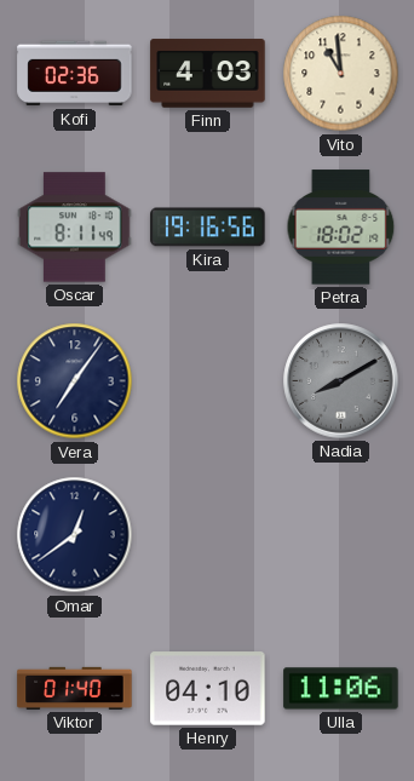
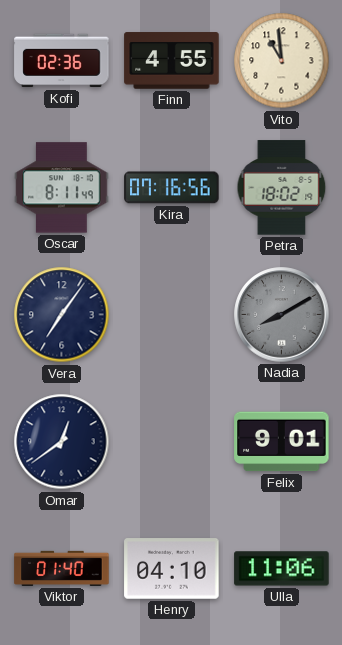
Finn: 4:03 -> 4:55
Kira: 19:16 -> 07:16
Felix: none -> 9:01
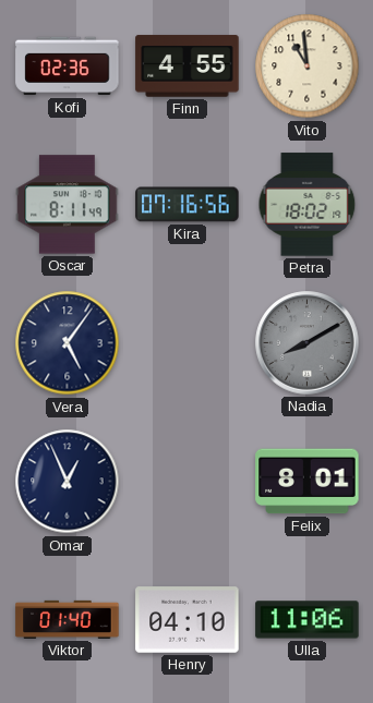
Vera: 7:06 -> 5:06
Omar: 12:39 -> 12:56
Felix: 9:01 -> 8:01
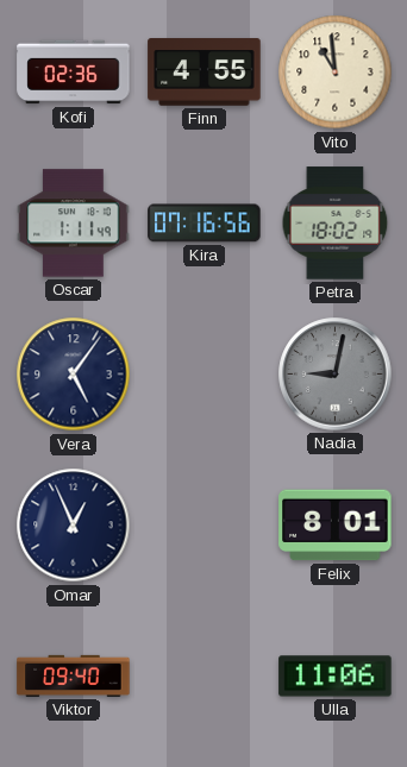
Oscar: 8:11 -> 1:11
Nadia: 8:10 -> 9:02
Viktor: 01:40 -> 09:40
Henry: 04:10 -> none
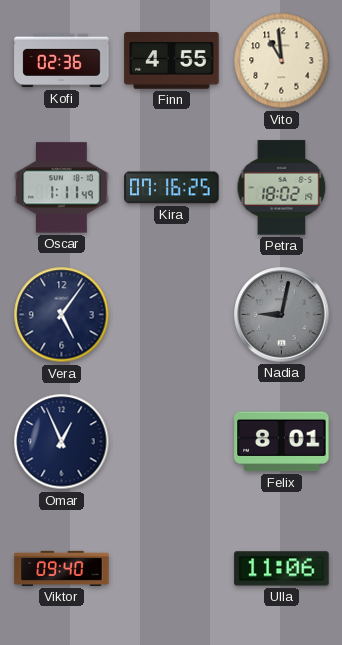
Kira: 07:16:56 -> 07:16:25
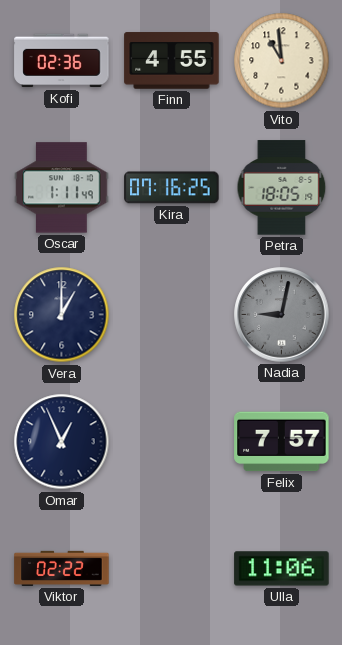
Petra: 18:02 -> 18:05
Vera: 5:06 -> 1:00
Felix: 8:01 -> 7:57
Viktor: 09:40 -> 02:22
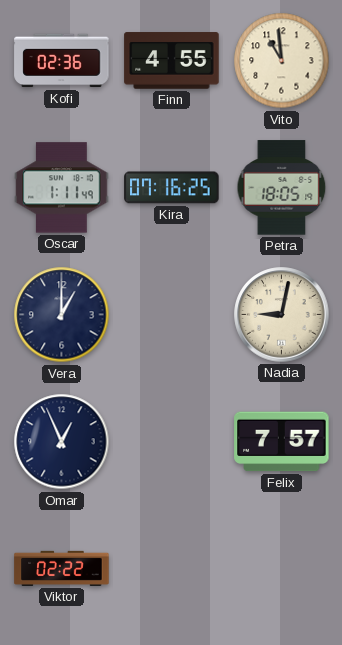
Nadia dial: grey -> cream
Ulla: 11:06 -> none
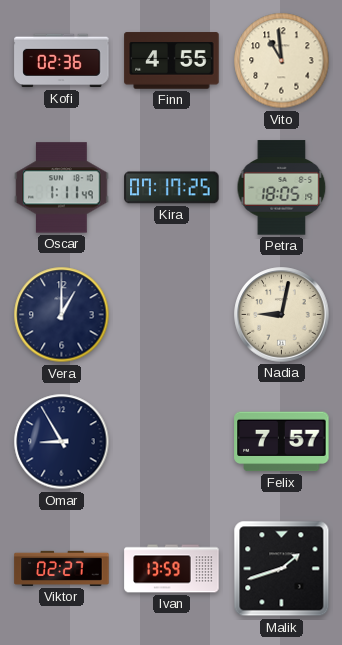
Kira: 07:16 -> 07:17
Omar: 12:56 -> 8:55
Viktor: 02:22 -> 02:27
Ivan: none -> 13:59
Malik: none -> 1:42
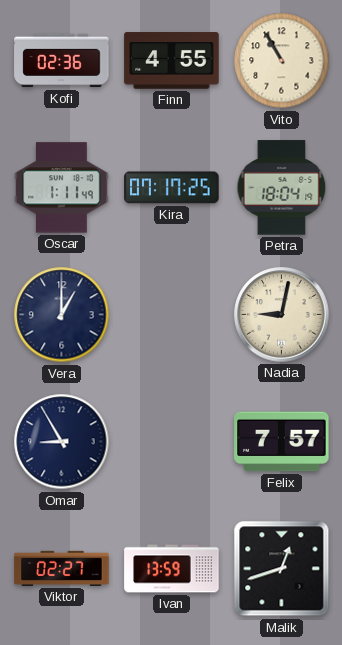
Vito: 10:59 -> 10:55
Petra: 18:05 -> 18:04
Malik: 1:42 -> 12:42
